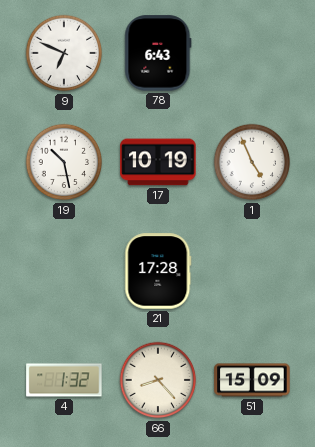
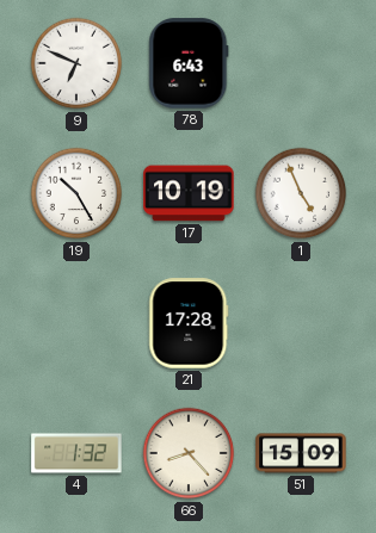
19: 10:28 -> 10:25
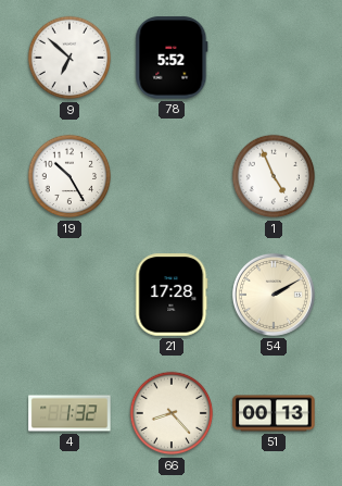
9: 6:49 -> 6:52
78: 6:43 -> 5:52
17: 10:19 -> none
54: none -> 2:10
51: 15:09 -> 00:13
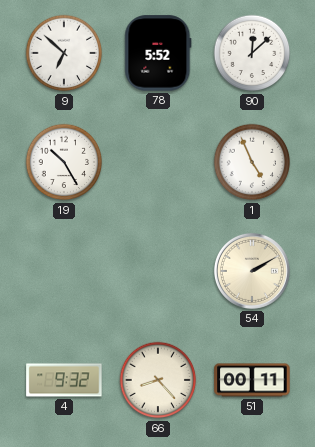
90: none -> 12:08
21: 17:28 -> none
4: 1:32 -> 9:32
51: 00:13 -> 00:11
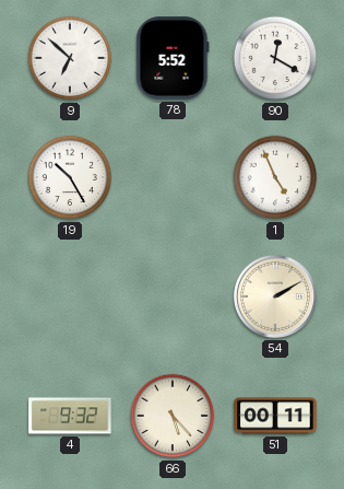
90: 12:08 -> 12:20
66: 8:23 -> 5:23
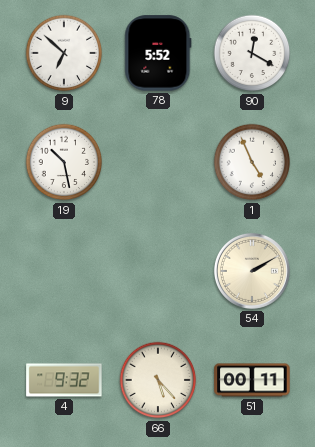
19: 10:25 -> 10:28
